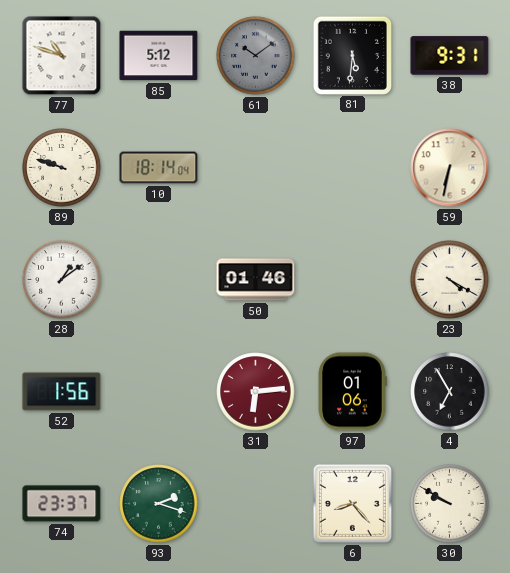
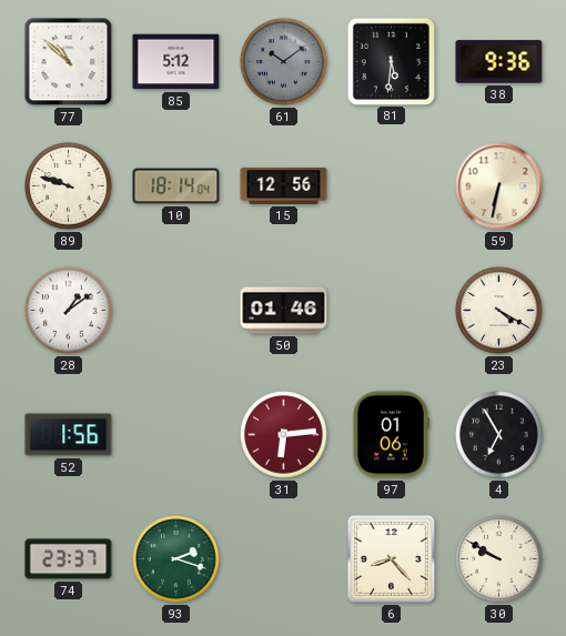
77: 10:48 -> 10:52
38: 9:31 -> 9:36
15: none -> 12:56
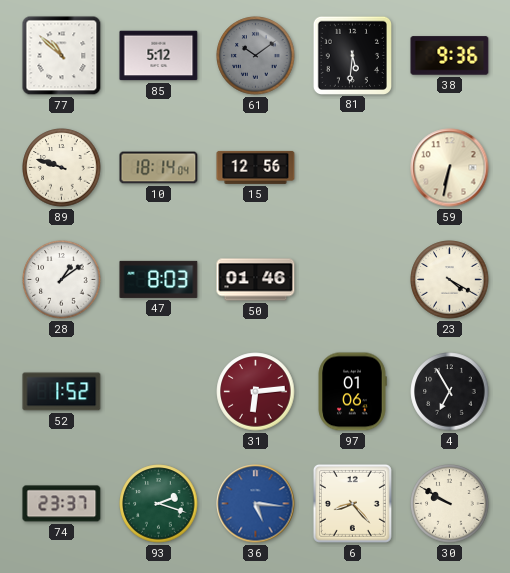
47: none -> 8:03
52: 1:56 -> 1:52
36: none -> 5:16
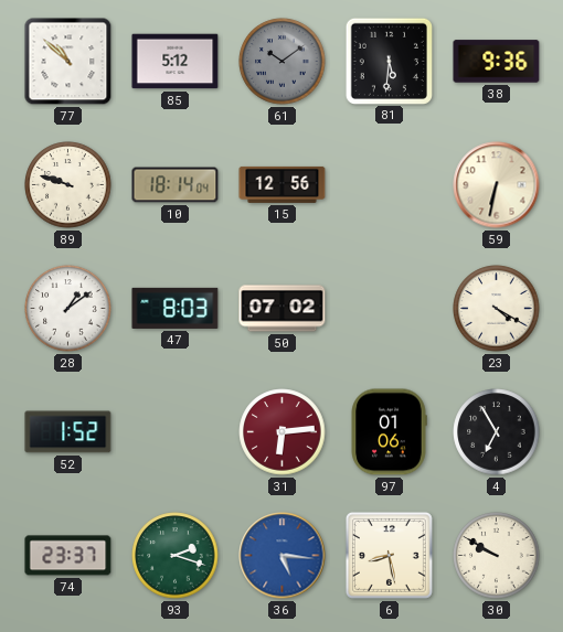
50: 01:46 -> 07:02
6: 8:23 -> 8:28
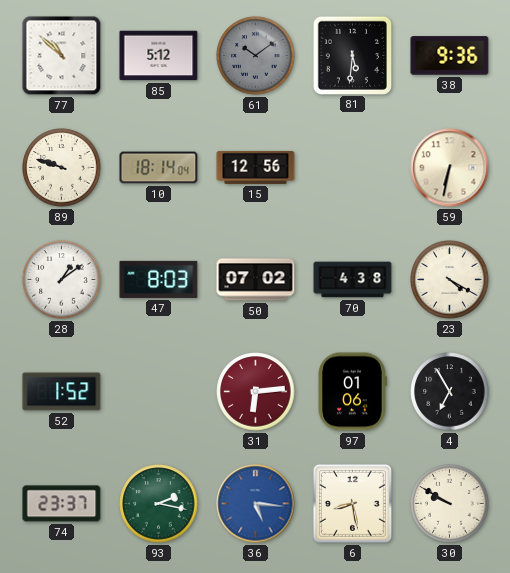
70: none -> 4:38
93: 2:18 -> 2:17
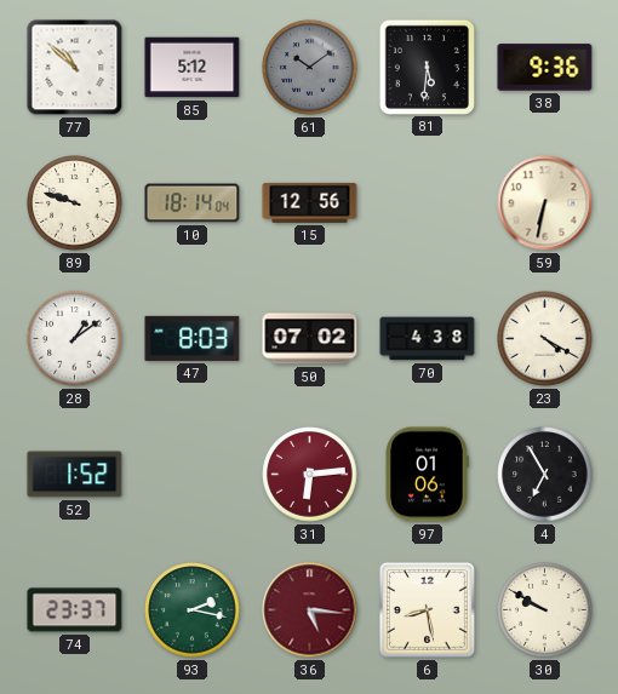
36 dial: blue -> burgundy
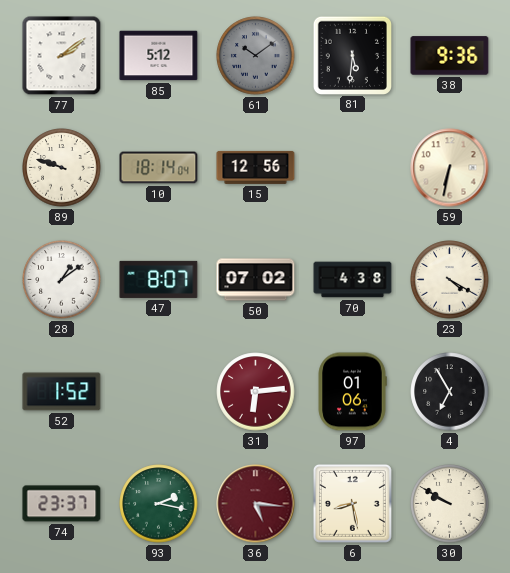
77: 10:52 -> 2:09
47: 8:03 -> 8:07
